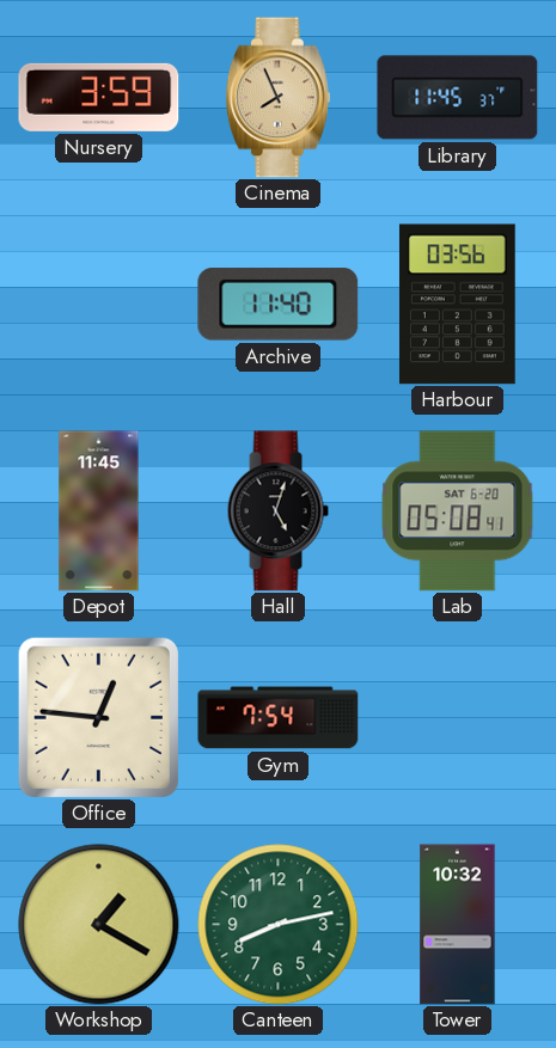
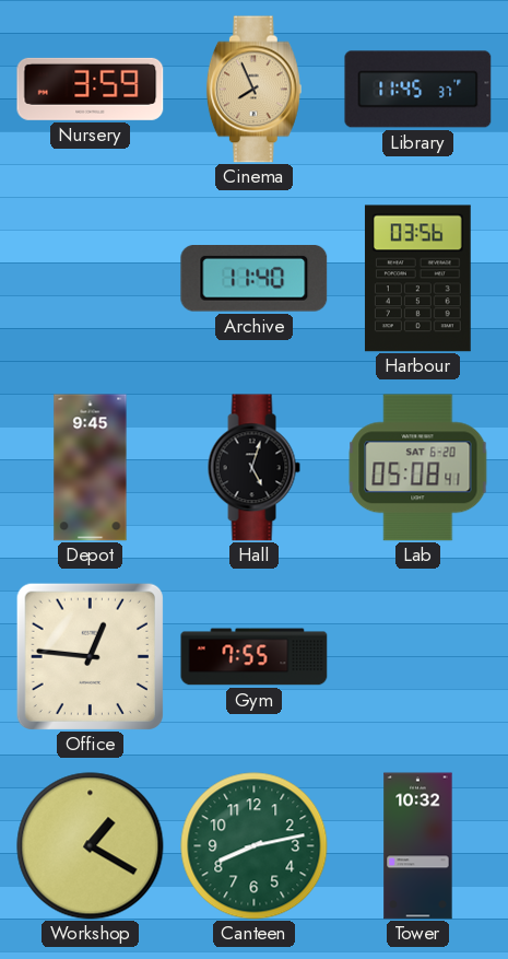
Depot: 11:45 -> 9:45
Gym: 7:54 -> 7:55
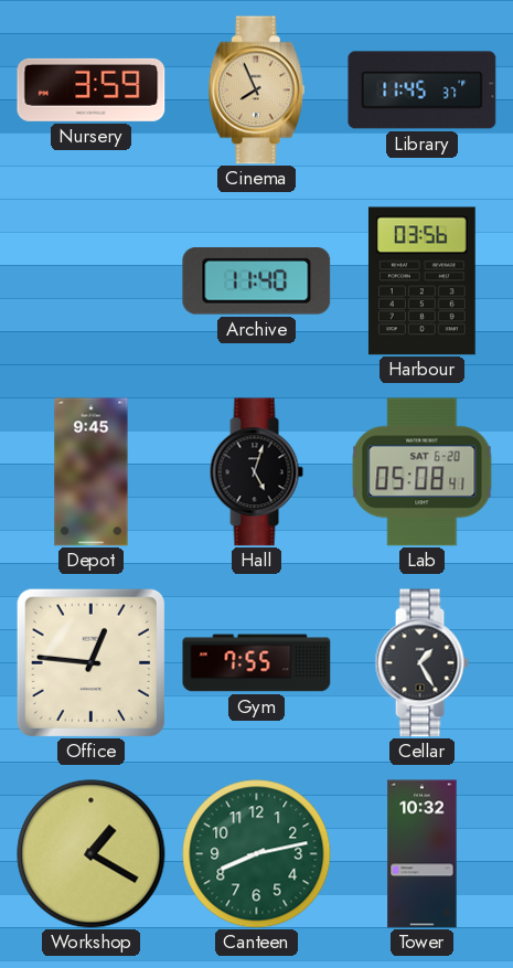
Cellar: none -> 1:25
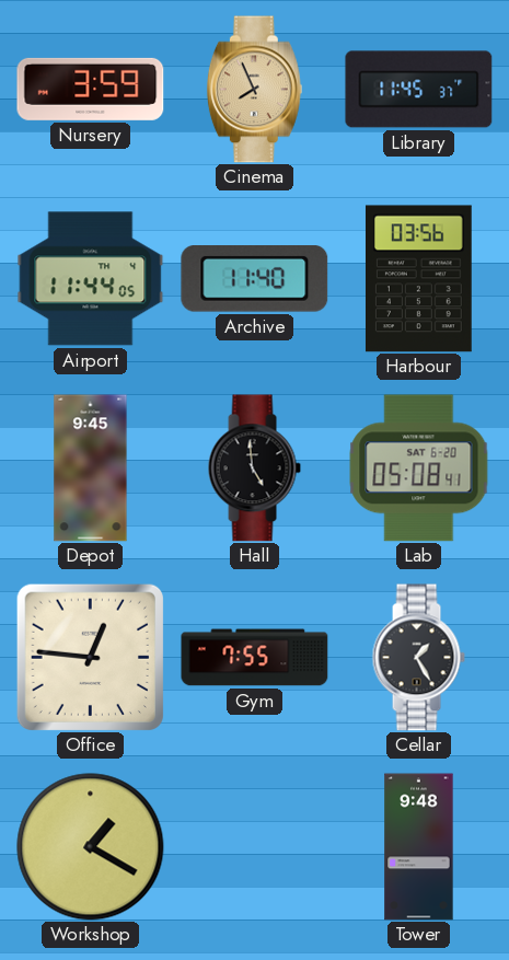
Airport: none -> 11:44
Hall: 5:03 -> 4:59
Canteen: 8:13 -> none
Tower: 10:32 -> 9:48
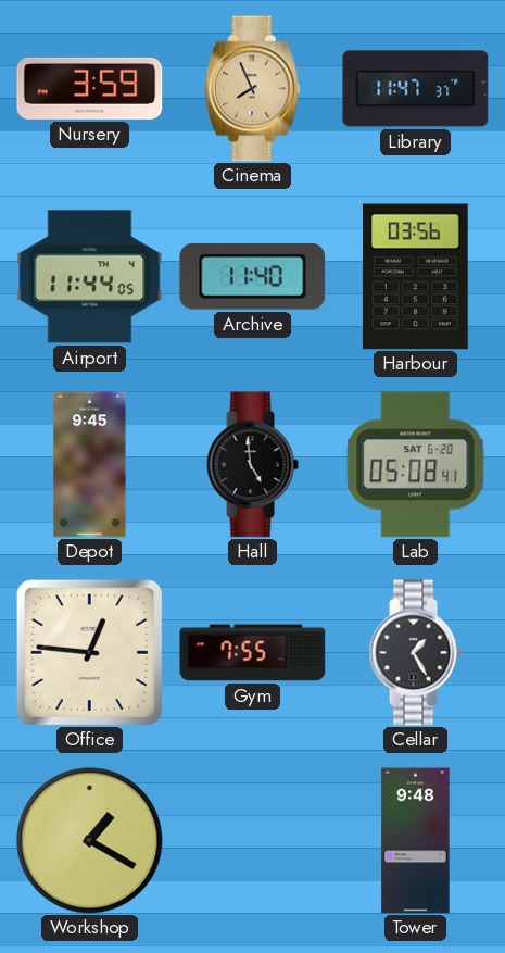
Library: 11:45 -> 11:47
